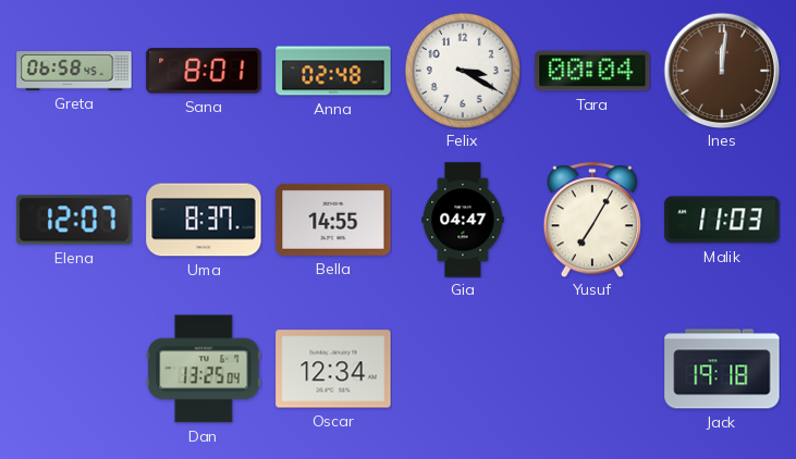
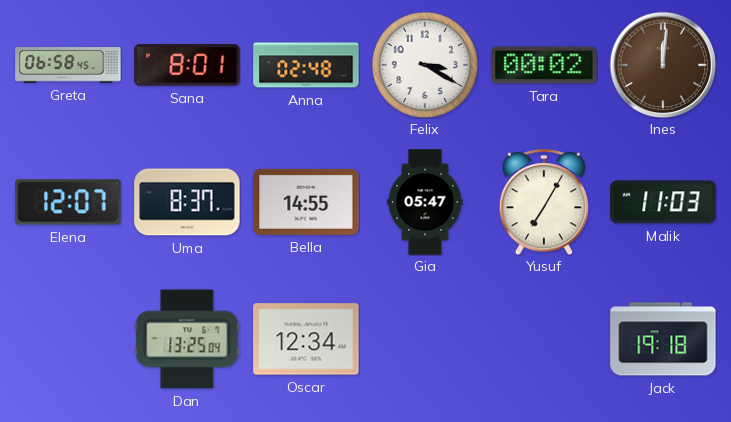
Tara: 00:04 -> 00:02
Gia: 04:47 -> 05:47
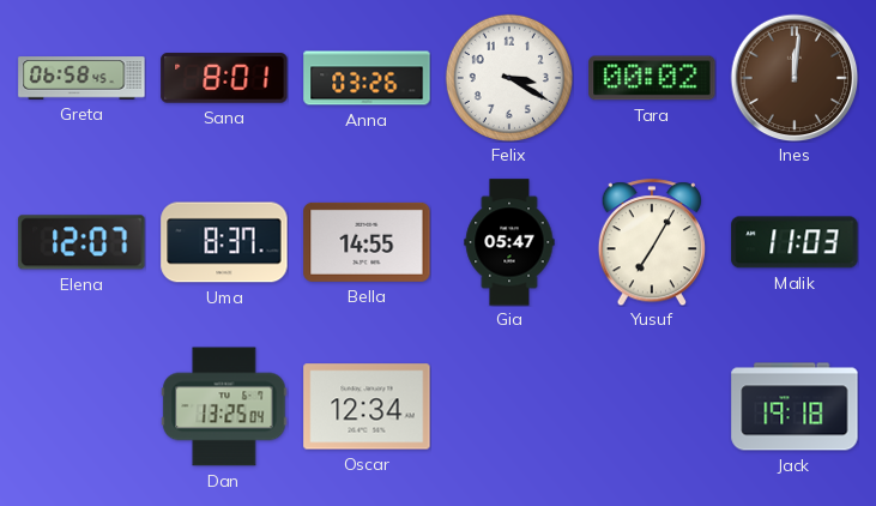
Anna: 02:48 -> 03:26
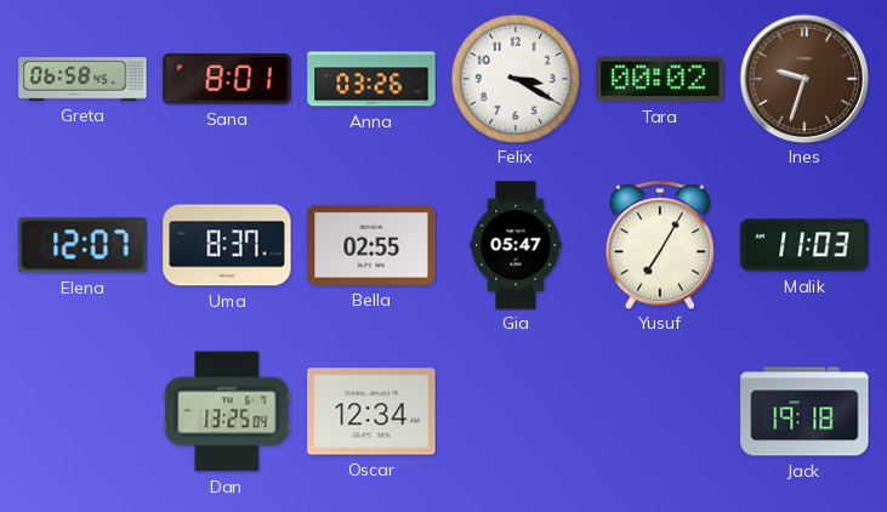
Ines: 12:01 -> 9:33
Bella: 14:55 -> 02:55
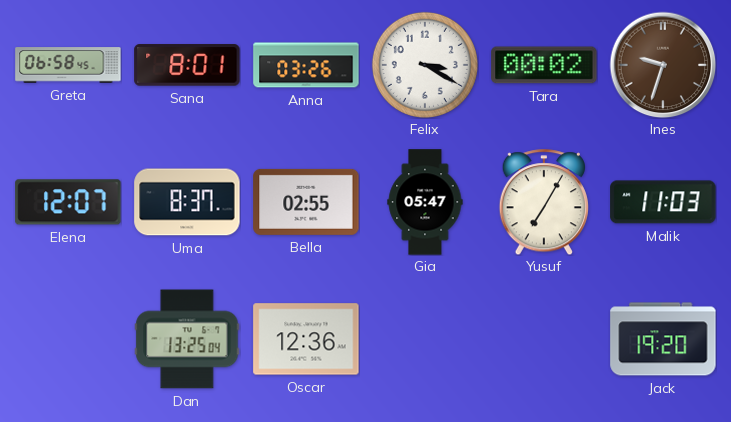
Oscar: 12:34 -> 12:36
Jack: 19:18 -> 19:20
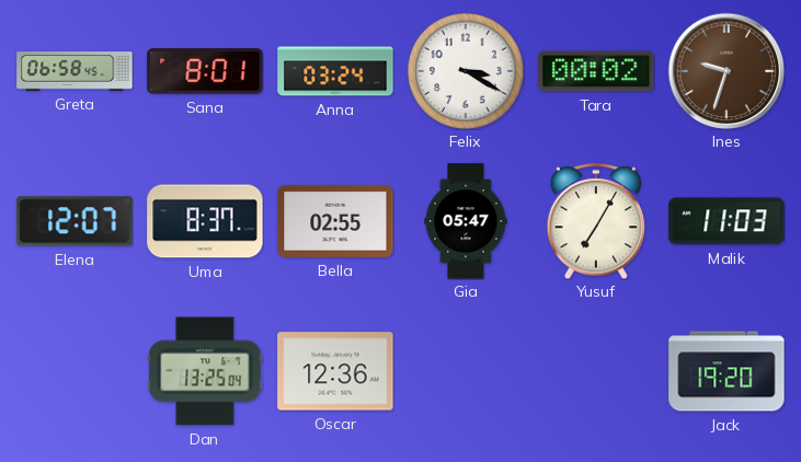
Anna: 03:26 -> 03:24
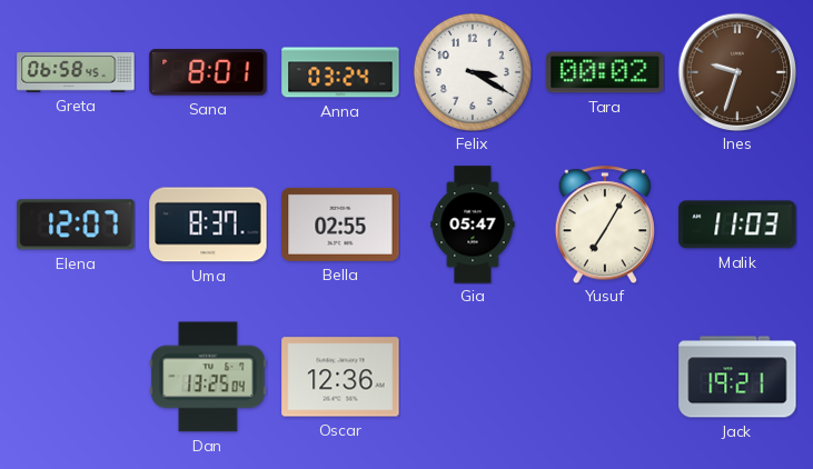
Jack: 19:20 -> 19:21
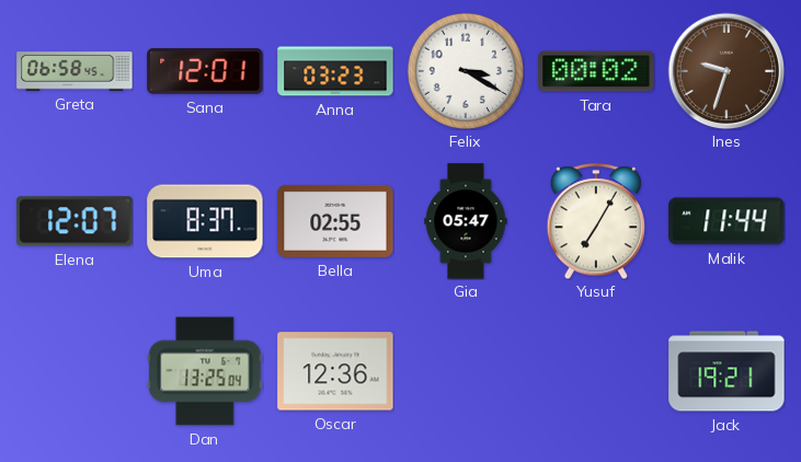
Sana: 8:01 -> 12:01
Anna: 03:24 -> 03:23
Malik: 11:03 -> 11:44
